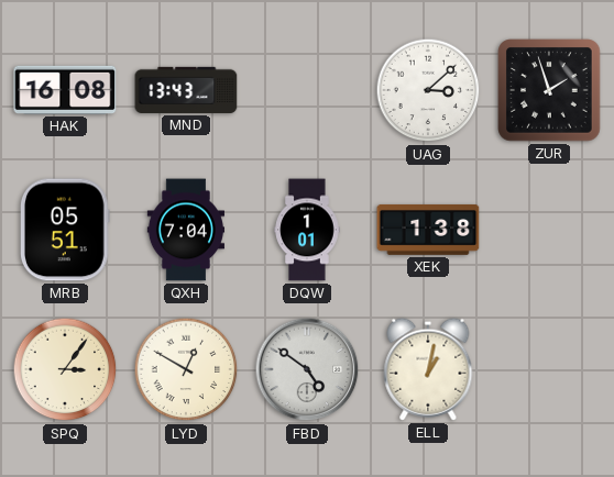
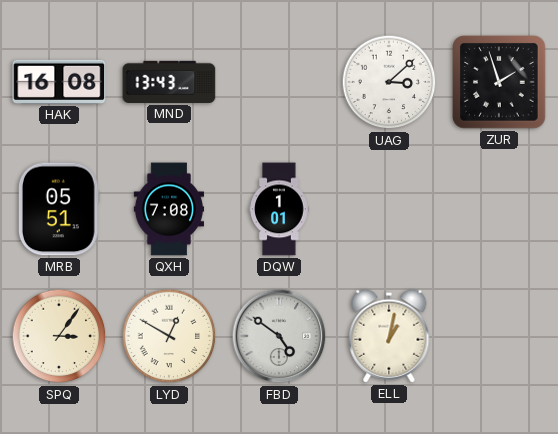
QXH: 7:04 -> 7:08
XEK: 1:38 -> none
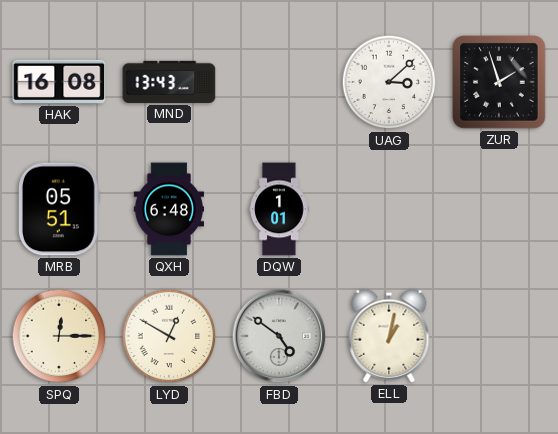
QXH: 7:08 -> 6:48
SPQ: 3:06 -> 12:15
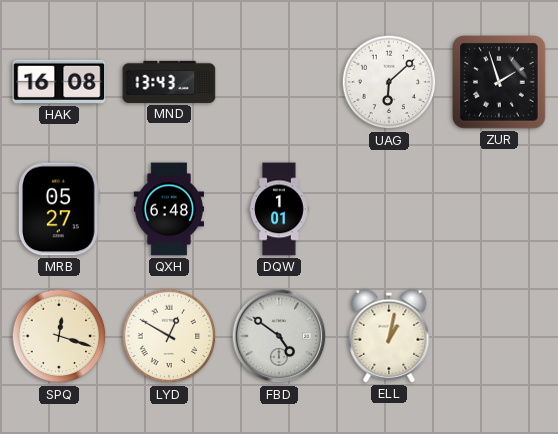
UAG: 3:08 -> 6:08
MRB: 05:51 -> 05:27
SPQ: 12:15 -> 12:18
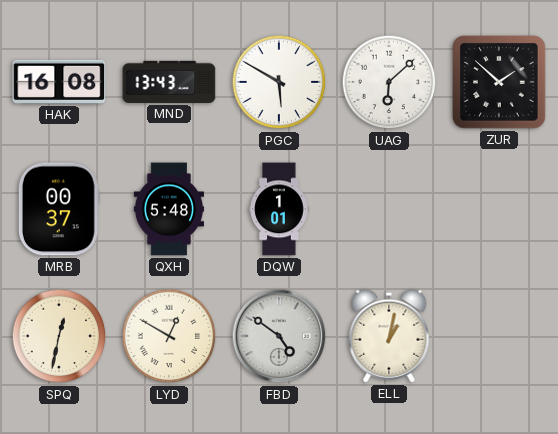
PGC: none -> 5:50
ZUR: 1:57 -> 1:52
MRB: 05:27 -> 00:37
QXH: 6:48 -> 5:48
SPQ: 12:18 -> 12:32
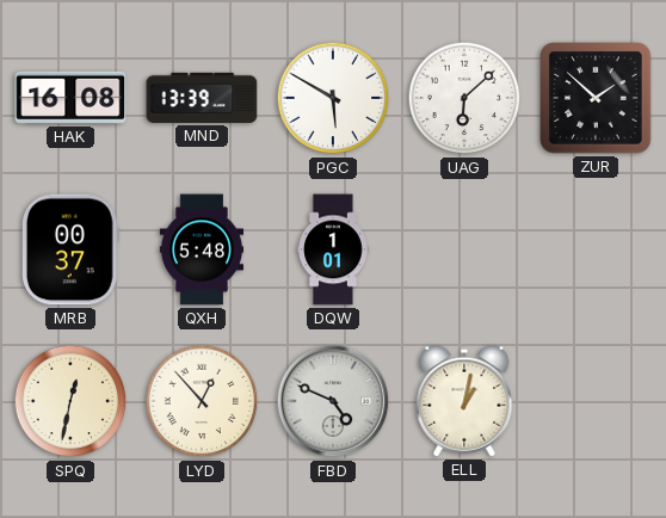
MND: 13:43 -> 13:39
LYD: 12:50 -> 12:53
FBD: 4:51 -> 4:49
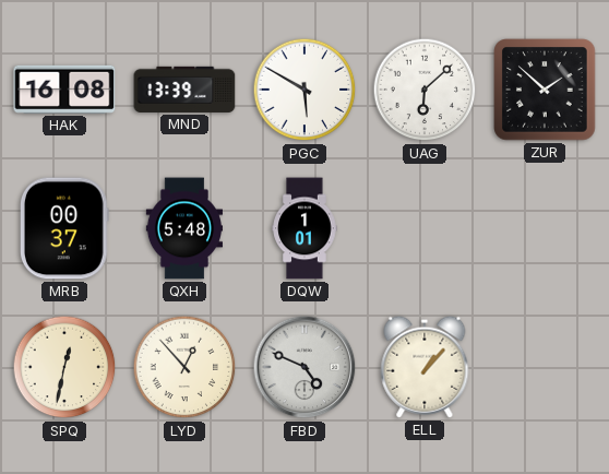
ELL: 1:02 -> 1:07
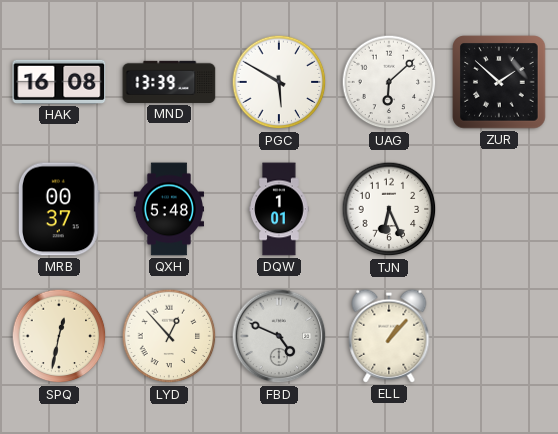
TJN: none -> 6:26
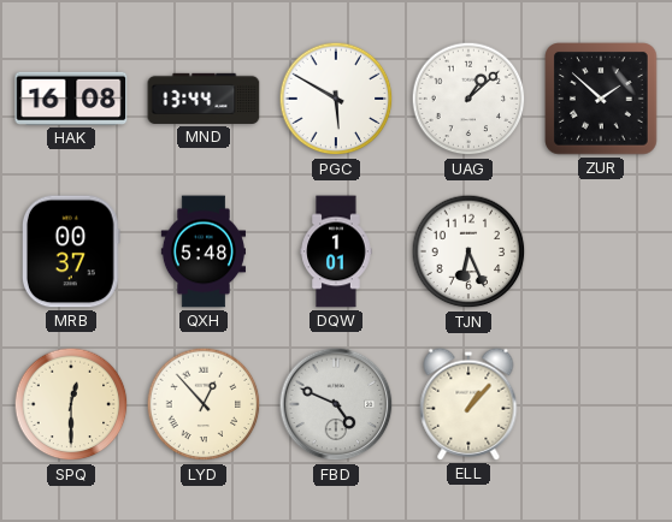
MND: 13:39 -> 13:44
UAG: 6:08 -> 1:08
SPQ: 12:32 -> 12:30
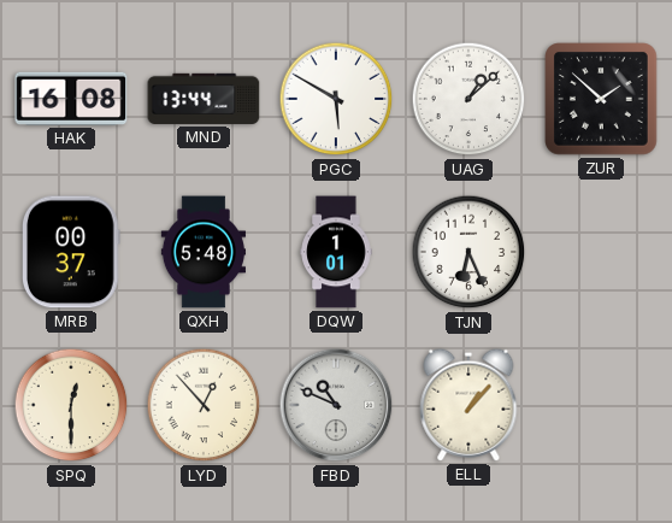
FBD: 4:49 -> 10:49
